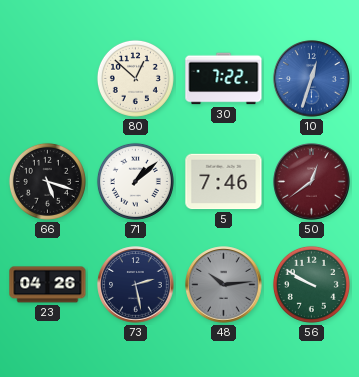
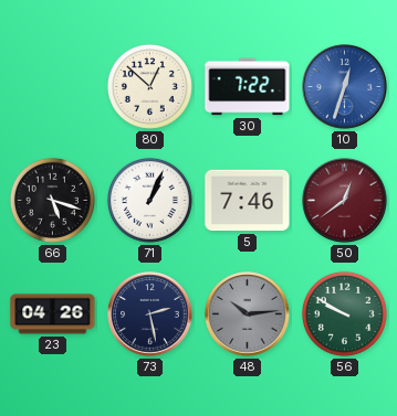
71: 1:08 -> 1:04
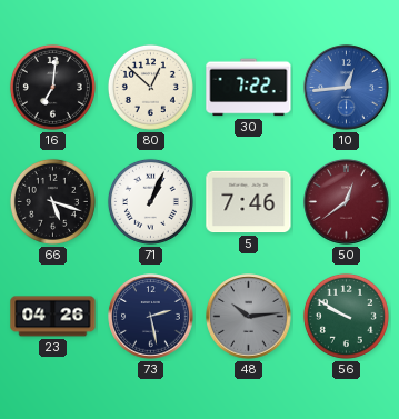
16: none -> 7:01
10: 12:33 -> 12:44
